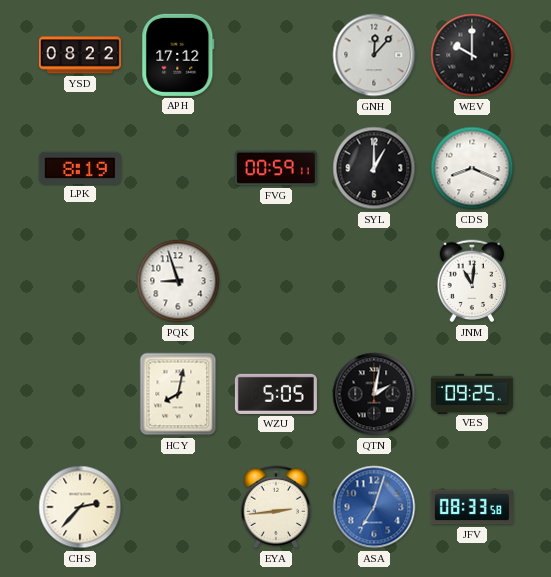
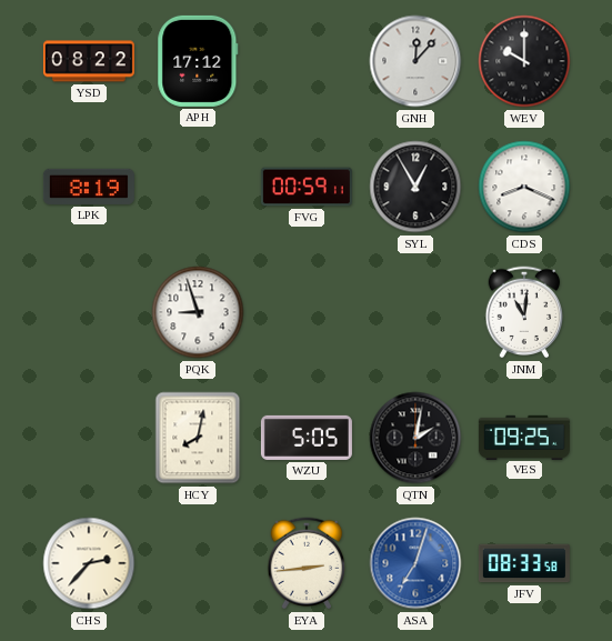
SYL: 1:00 -> 12:55
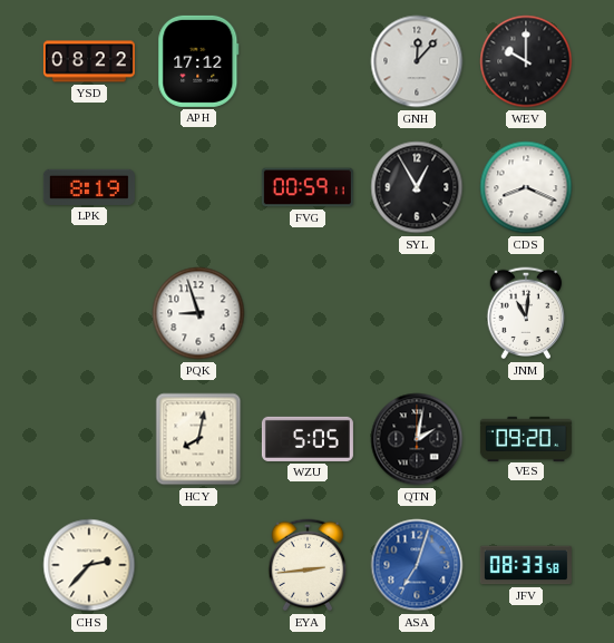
VES: 09:25 -> 09:20
